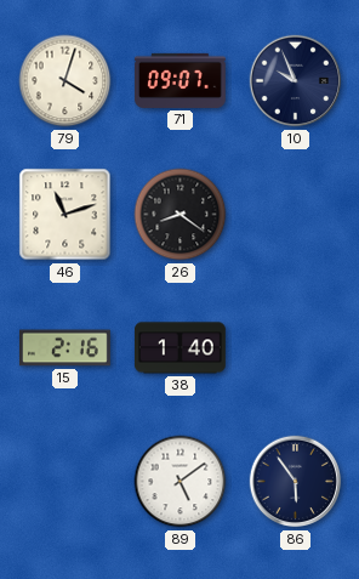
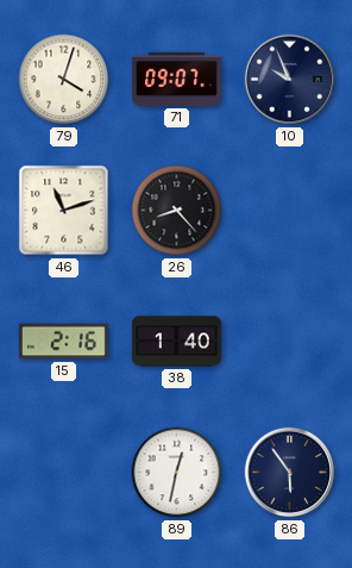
26: 8:21 -> 8:23
89: 5:09 -> 12:32
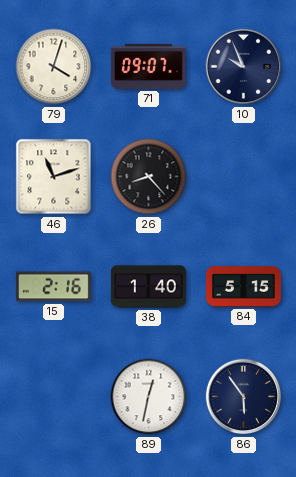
84: none -> 5:15
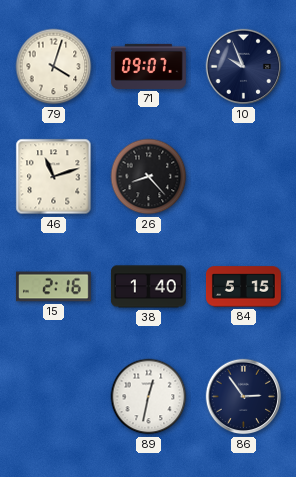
86: 5:54 -> 2:54
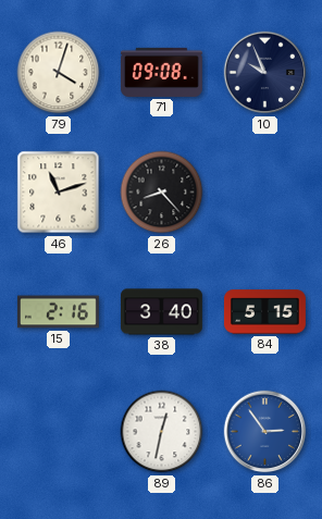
71: 09:07 -> 09:08
38: 1:40 -> 3:40
86 dial: navy -> blue
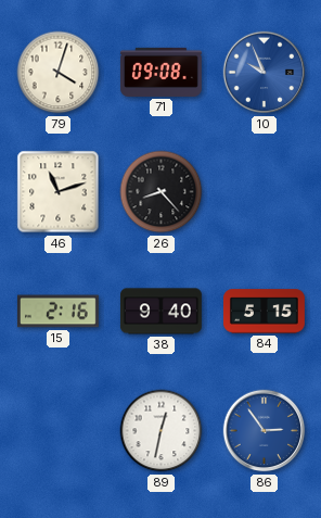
10 dial: navy -> blue
38: 3:40 -> 9:40
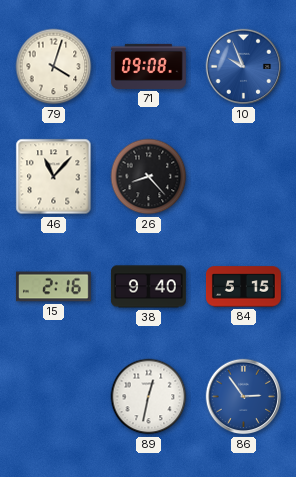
46: 11:12 -> 11:07
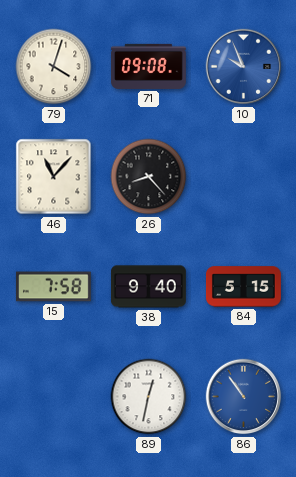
15: 2:16 -> 7:58
86: 2:54 -> 10:54
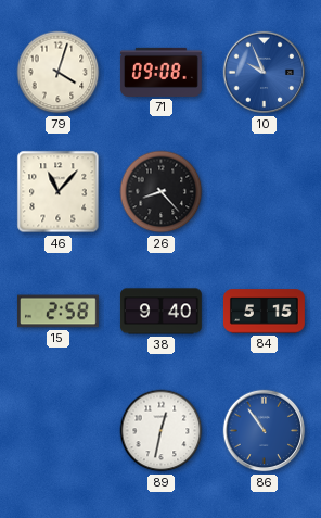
15: 7:58 -> 2:58
